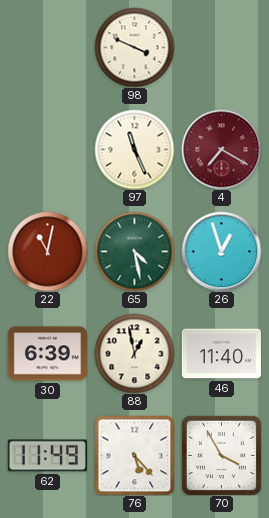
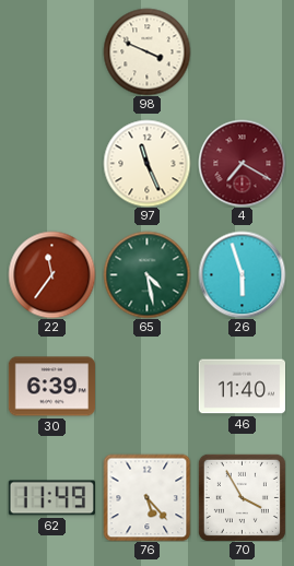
22: 11:02 -> 11:36
26: 12:57 -> 5:57
88: 12:58 -> none
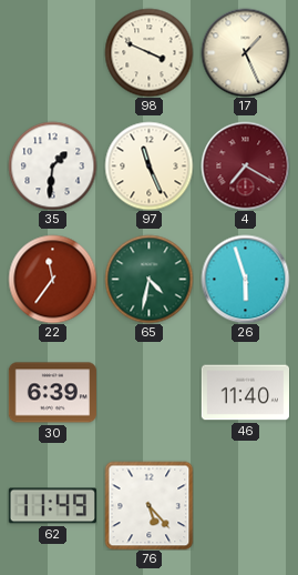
17: none -> 1:26
35: none -> 1:31
65: 4:28 -> 4:32
70: 3:55 -> none
